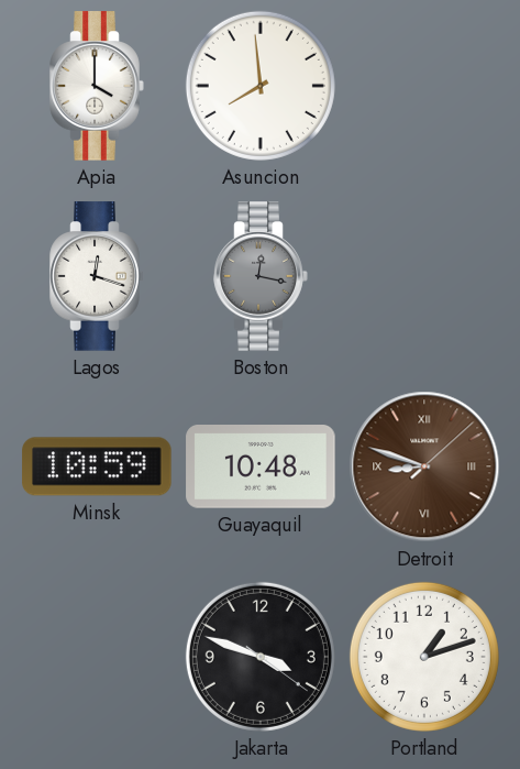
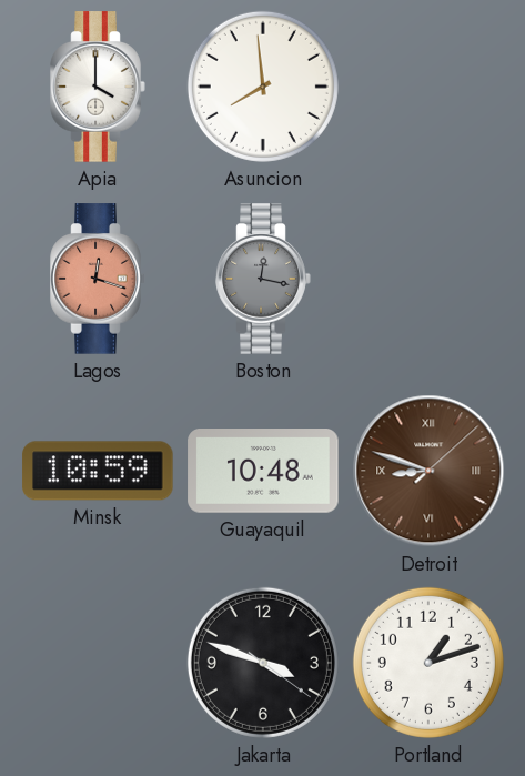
Lagos dial: white -> salmon
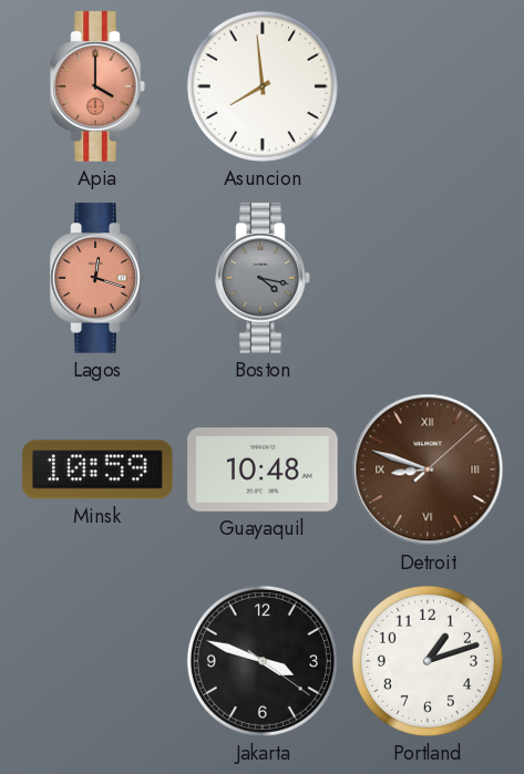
Apia dial: white -> salmon
Boston: 12:17 -> 4:17
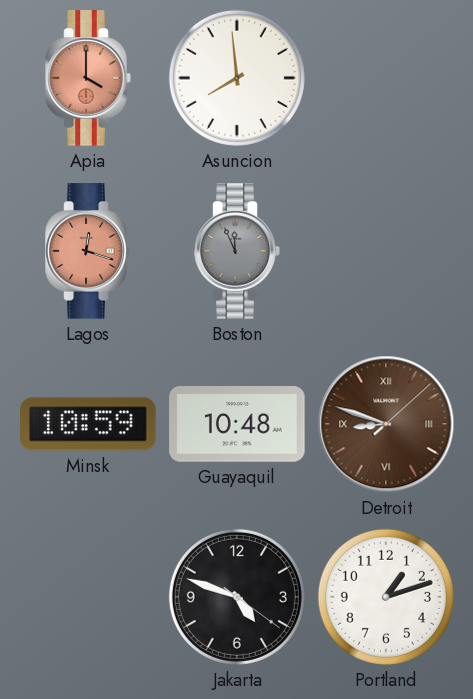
Boston: 4:17 -> 11:56
Jakarta: 3:48 -> 4:48
